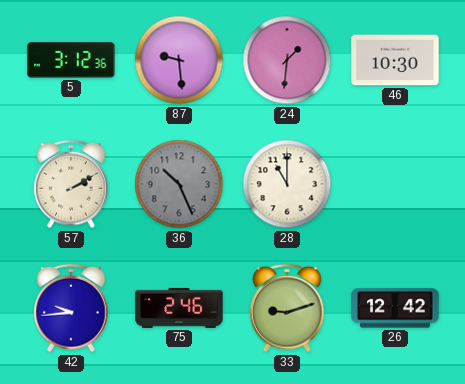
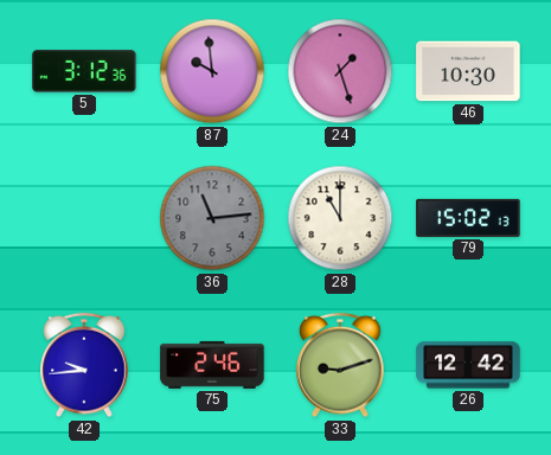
87: 9:29 -> 9:59
24: 1:31 -> 1:27
57: 2:10 -> none
36: 10:26 -> 11:14
79: none -> 15:02
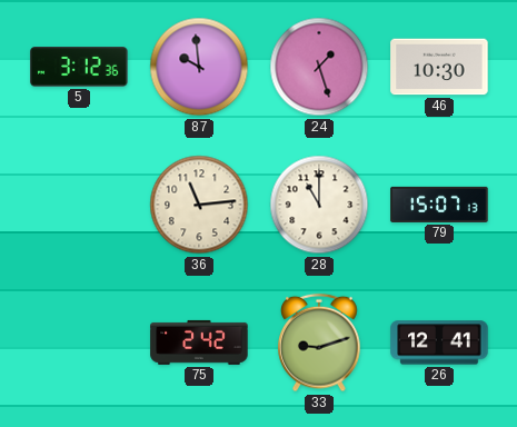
36 dial: grey -> cream
79: 15:02 -> 15:07
42: 9:44 -> none
75: 2:46 -> 2:42
26: 12:42 -> 12:41
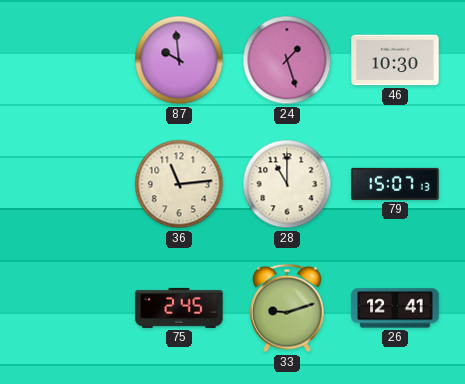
5: 3:12 -> none
75: 2:42 -> 2:45
